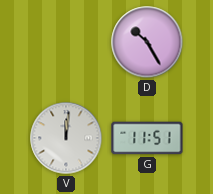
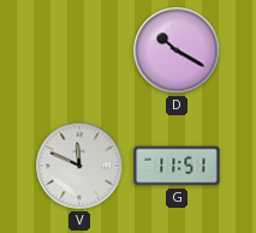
D: 10:25 -> 10:20
V: 12:01 -> 11:49
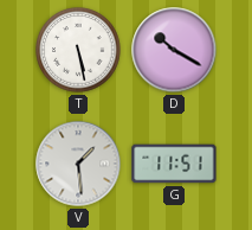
T: none -> 5:28
V: 11:49 -> 1:29
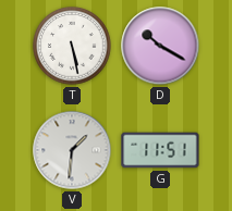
V: 1:29 -> 1:31
